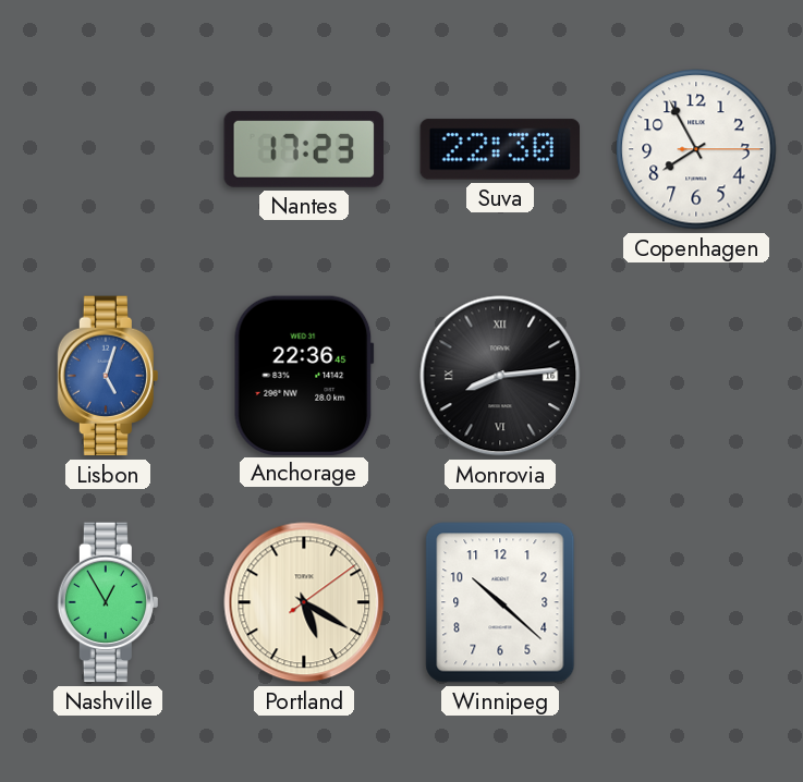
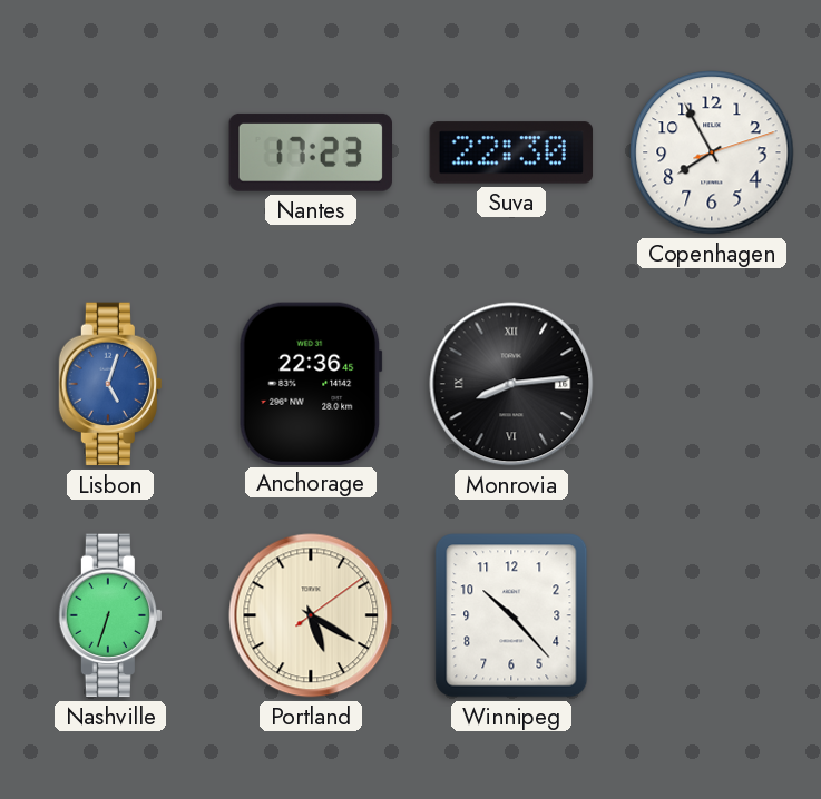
Copenhagen: 7:55:15 -> 7:55:12
Nashville: 12:55 -> 6:33
Winnipeg: 10:22 -> 10:23
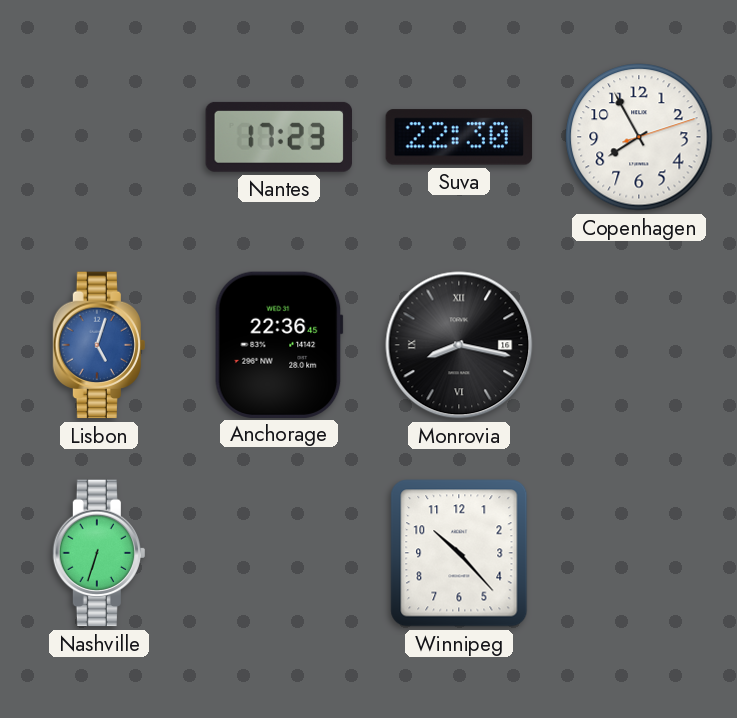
Monrovia: 8:14 -> 8:17
Portland: 5:20 -> none
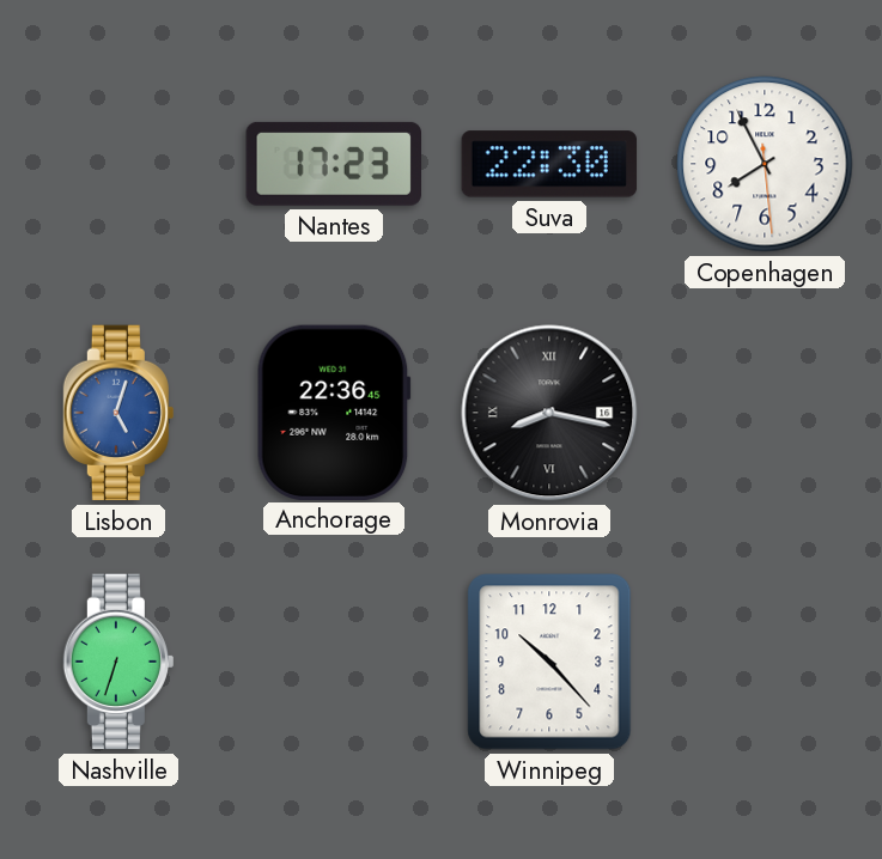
Copenhagen: 7:55:12 -> 7:55:29
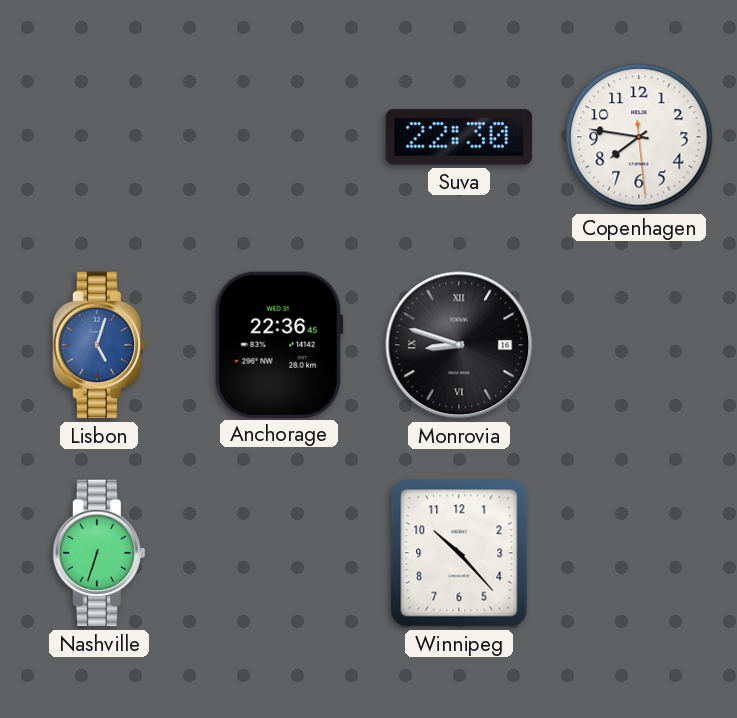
Nantes: 17:23 -> none
Copenhagen: 7:55 -> 7:46
Monrovia: 8:17 -> 8:48
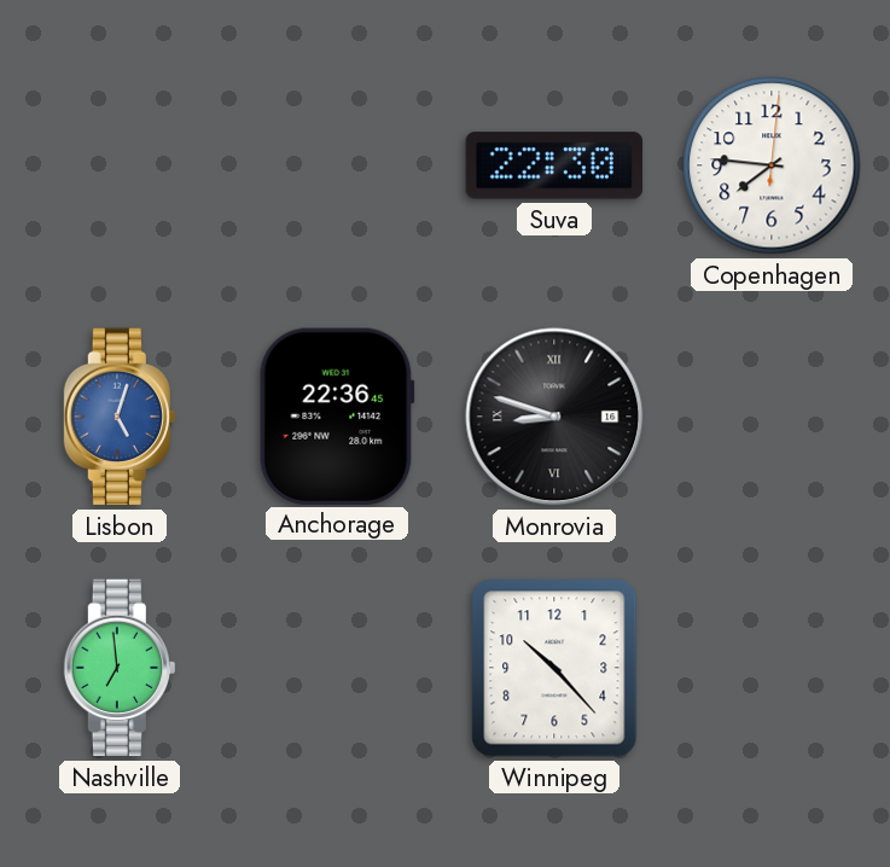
Copenhagen: 7:46:29 -> 7:46:01
Nashville: 6:33 -> 6:59
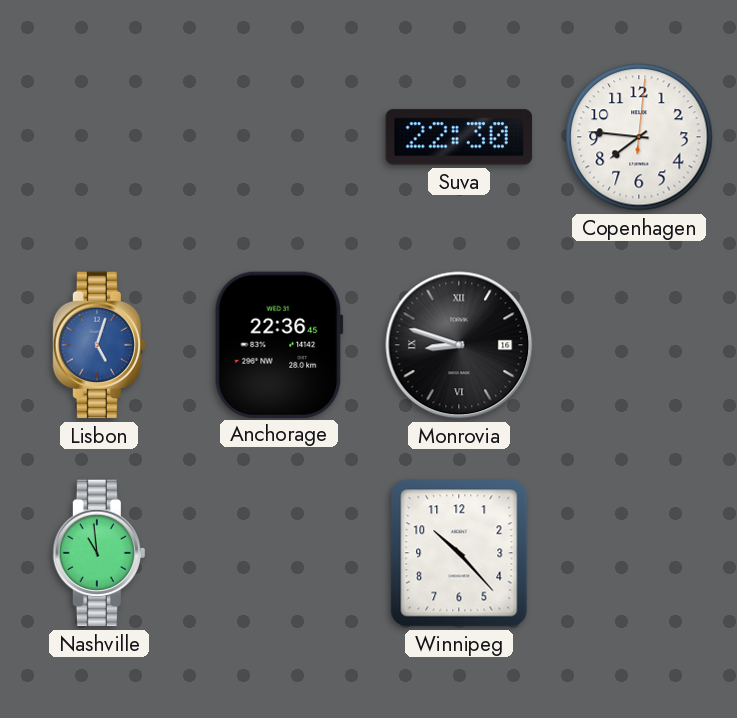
Nashville: 6:59 -> 10:59
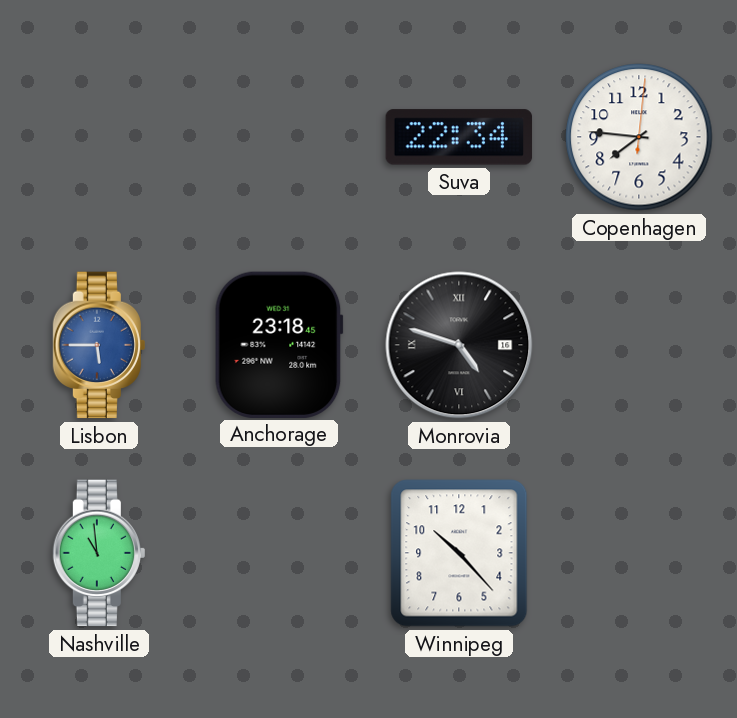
Suva: 22:30 -> 22:34
Lisbon: 5:03 -> 5:45
Anchorage: 22:36 -> 23:18
Monrovia: 8:48 -> 4:48
